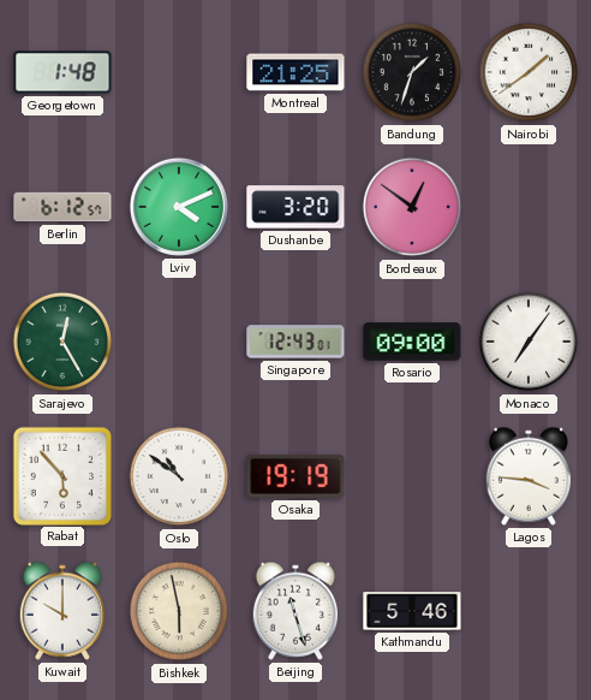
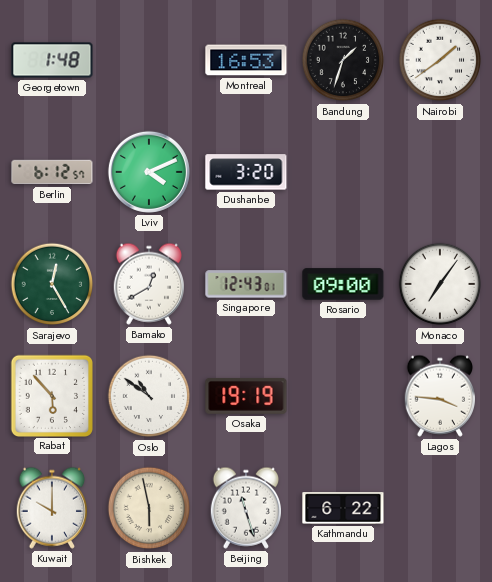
Montreal: 21:25 -> 16:53
Bordeaux: 12:51 -> none
Bamako: none -> 12:40
Kathmandu: 5:46 -> 6:22
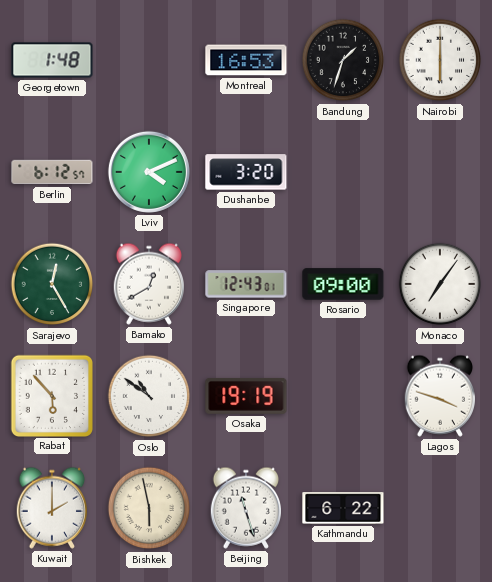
Nairobi: 1:39 -> 6:00
Lagos: 3:46 -> 3:48
Kuwait: 10:00 -> 2:00
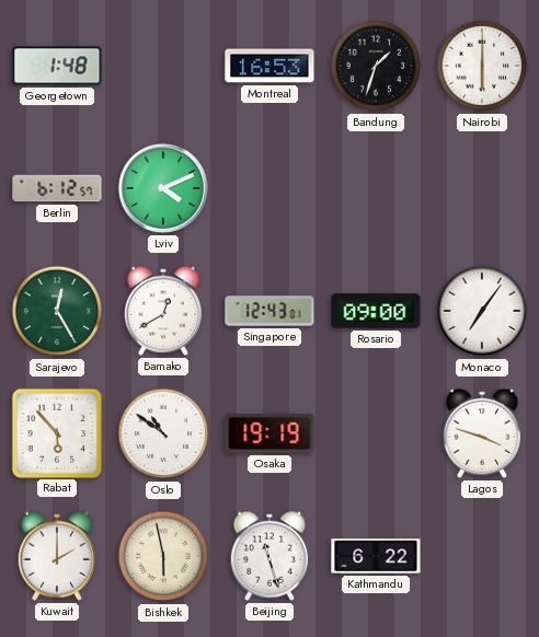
Dushanbe: 3:20 -> none
